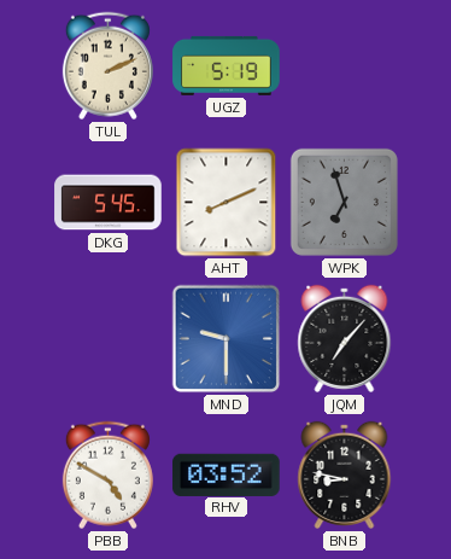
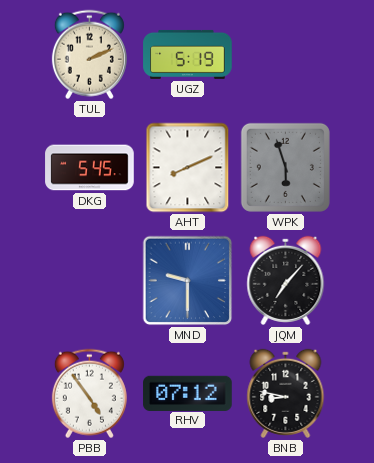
WPK: 6:57 -> 5:57
PBB: 4:50 -> 4:54
RHV: 03:52 -> 07:12
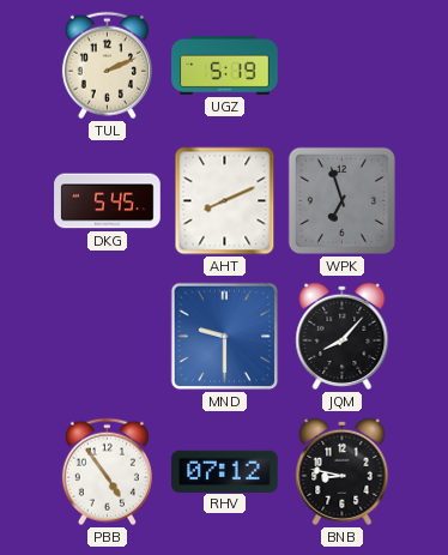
WPK: 5:57 -> 6:57
JQM: 7:07 -> 8:07
